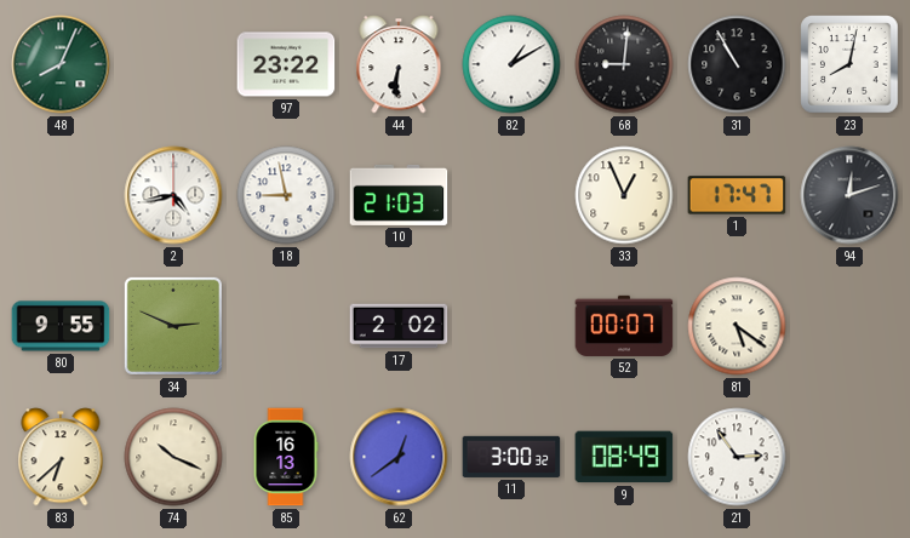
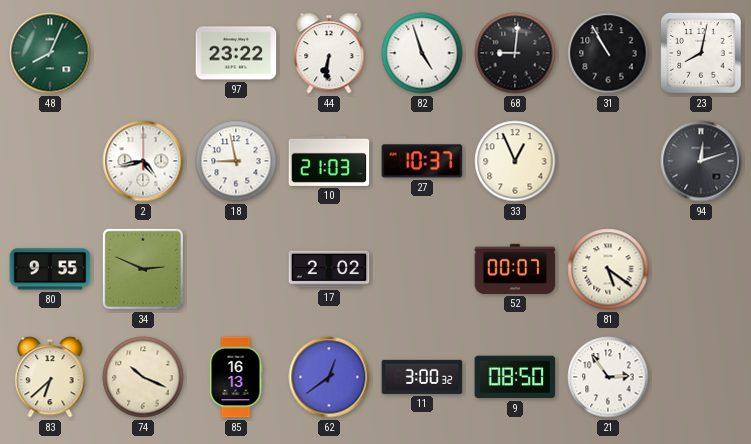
82: 1:10 -> 4:57
27: none -> 10:37
1: 17:47 -> none
9: 08:49 -> 08:50
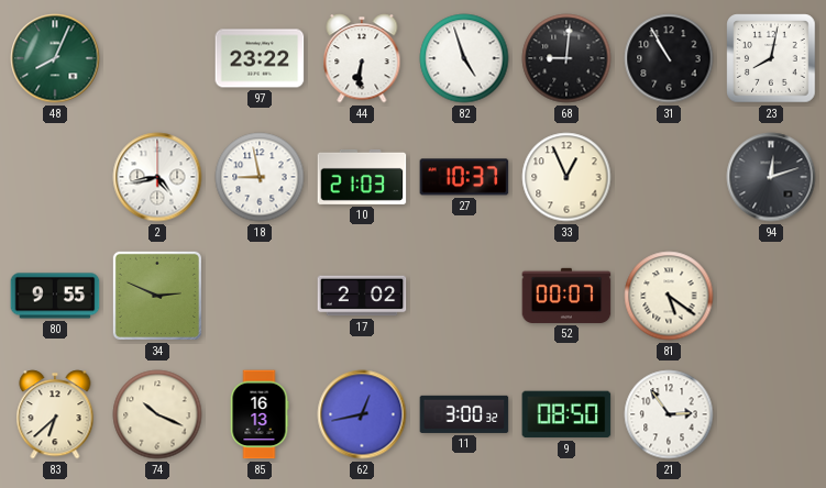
62: 12:39 -> 12:43
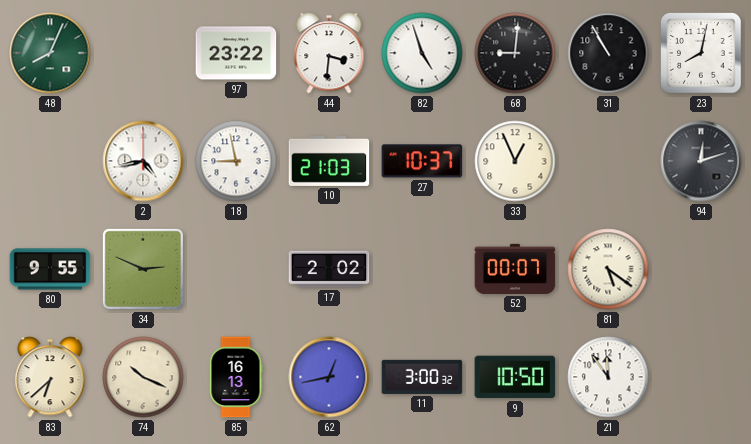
44: 6:31 -> 3:31
9: 08:50 -> 10:50
21: 2:54 -> 11:54
